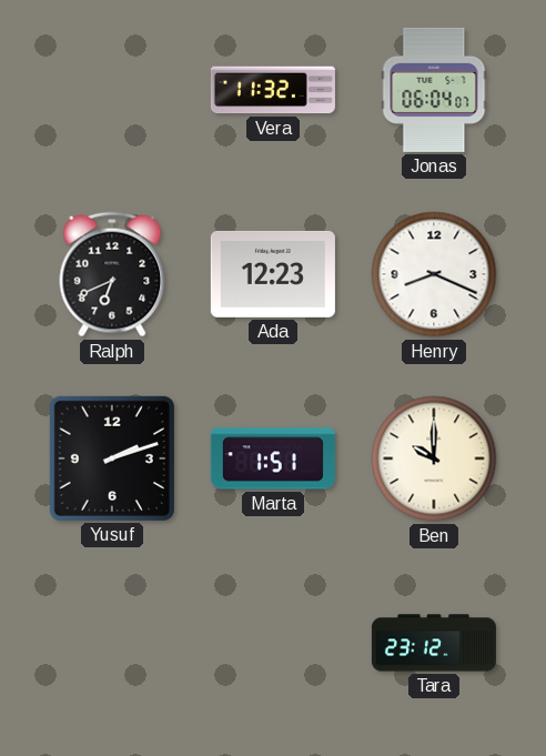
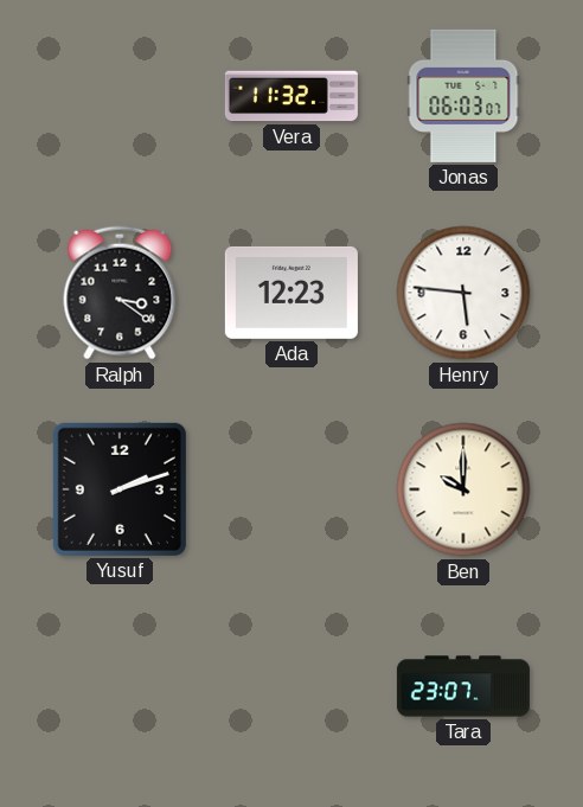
Jonas: 06:04 -> 06:03
Ralph: 6:41 -> 3:21
Henry: 8:19 -> 5:46
Marta: 1:51 -> none
Tara: 23:12 -> 23:07
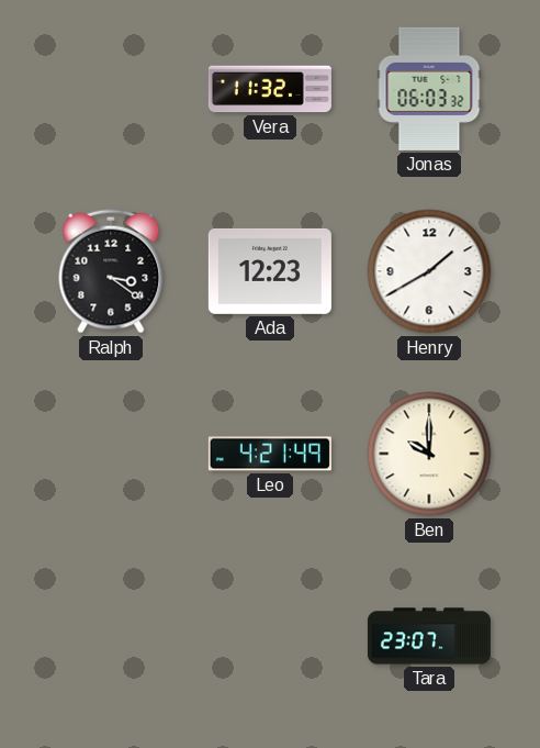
Jonas: 06:03:07 -> 06:03:32
Henry: 5:46 -> 1:40
Yusuf: 2:12 -> none
Leo: none -> 4:21
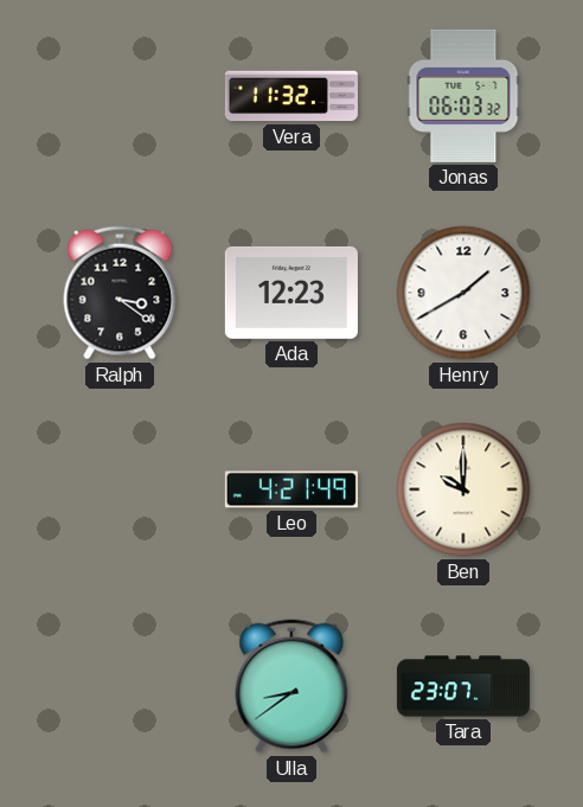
Ulla: none -> 8:39
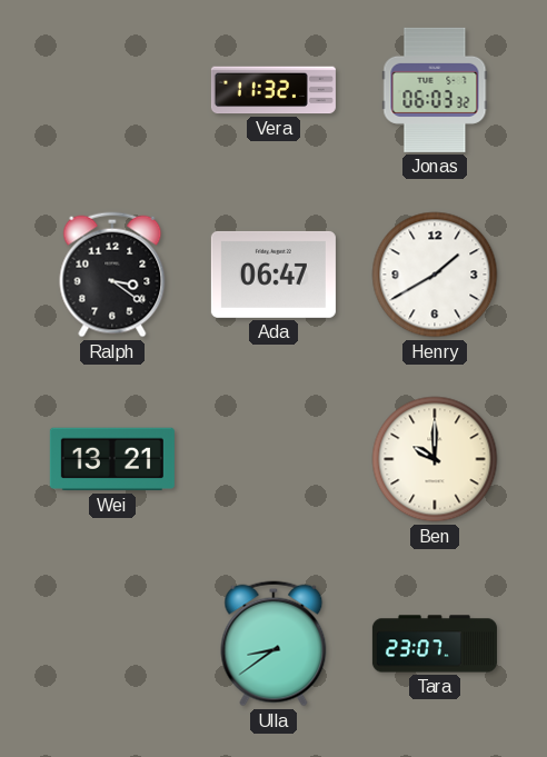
Ada: 12:23 -> 06:47
Wei: none -> 13:21
Leo: 4:21 -> none
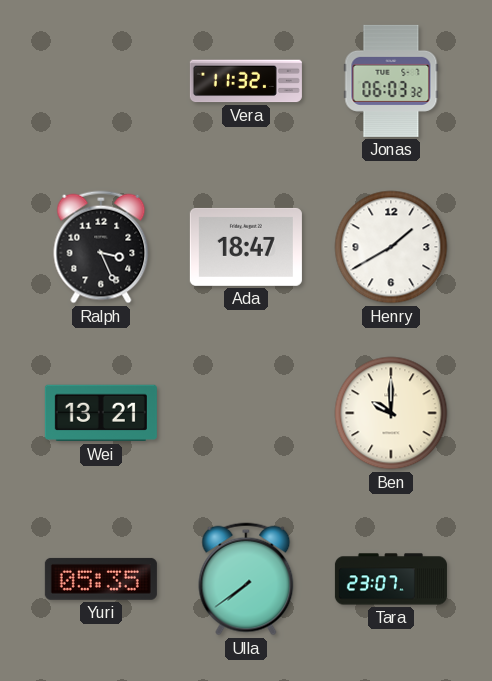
Ralph: 3:21 -> 3:26
Ada: 06:47 -> 18:47
Yuri: none -> 05:35
Ulla: 8:39 -> 7:39
